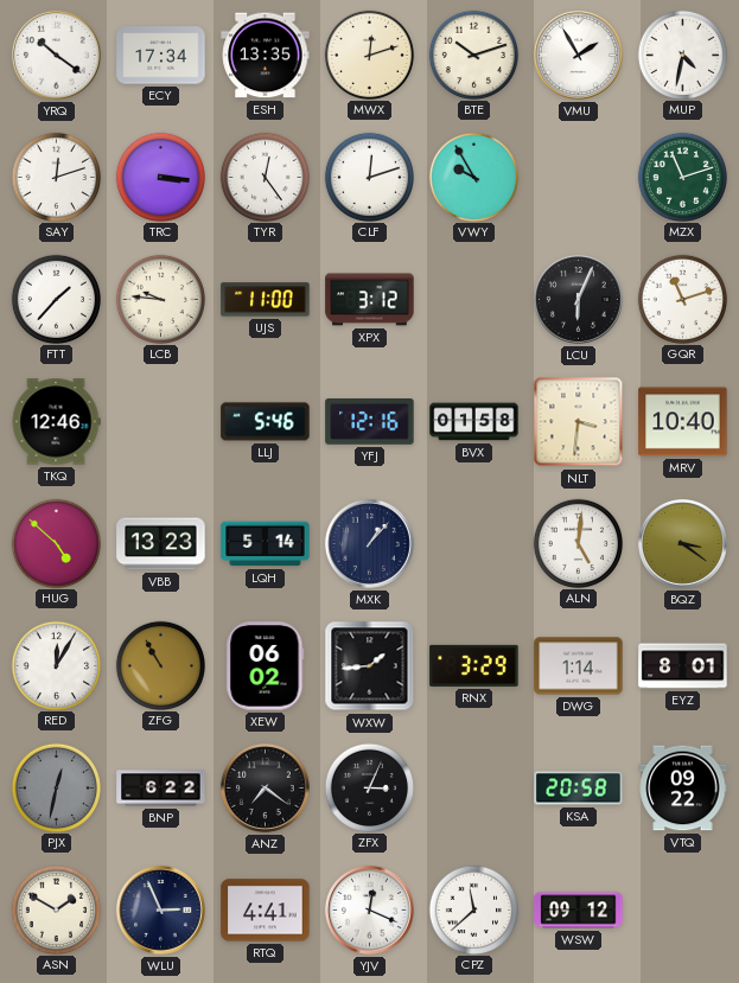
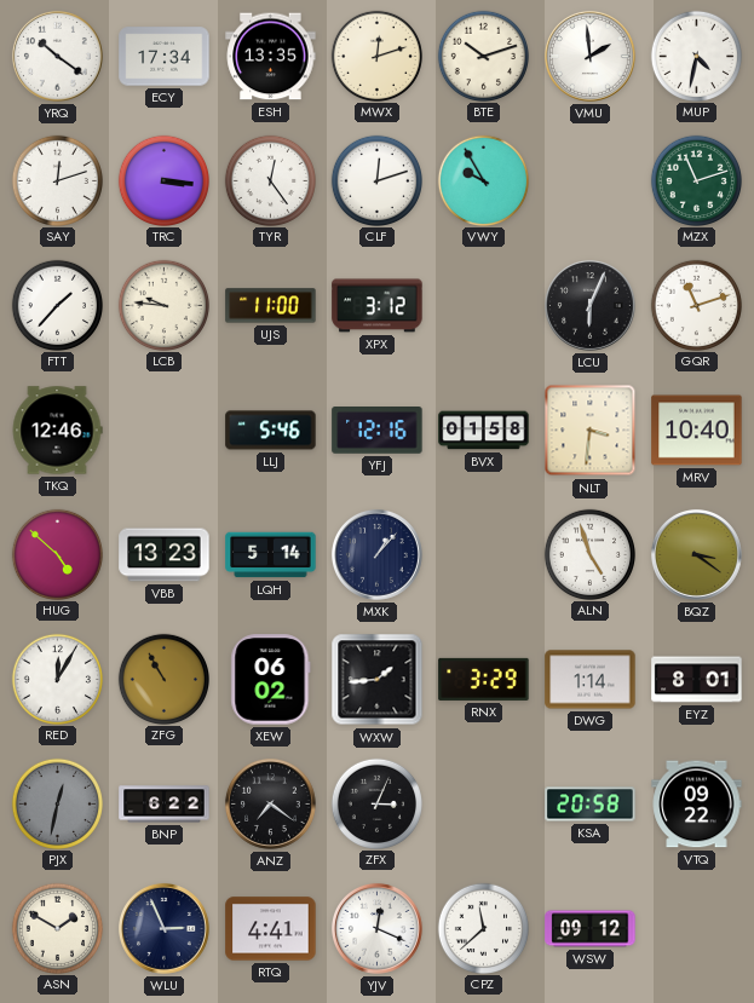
VMU: 1:55 -> 1:59
ALN: 5:01 -> 4:57
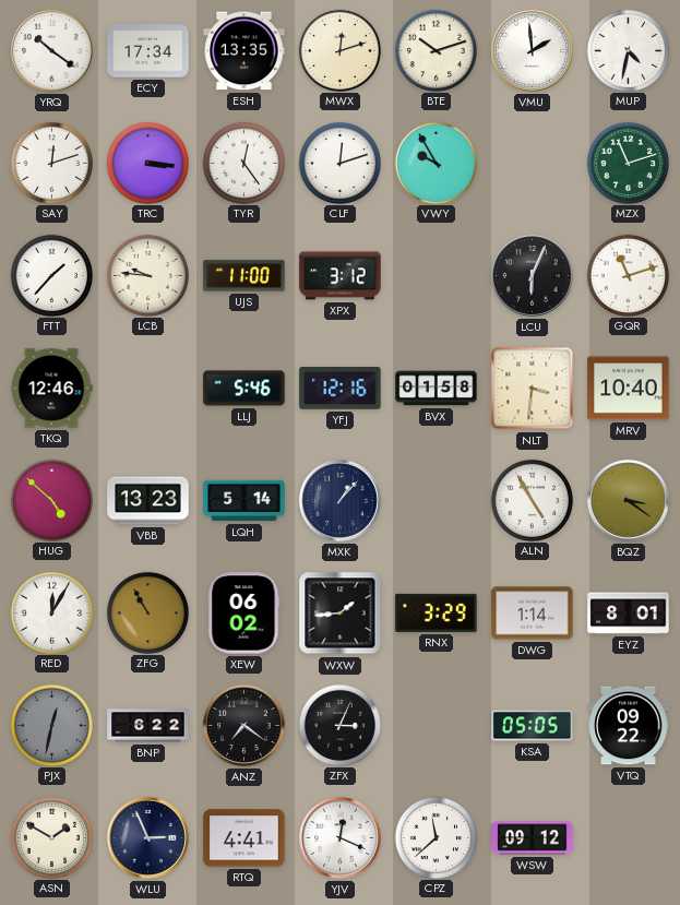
ALN: 4:57 -> 4:55
KSA: 20:58 -> 05:05
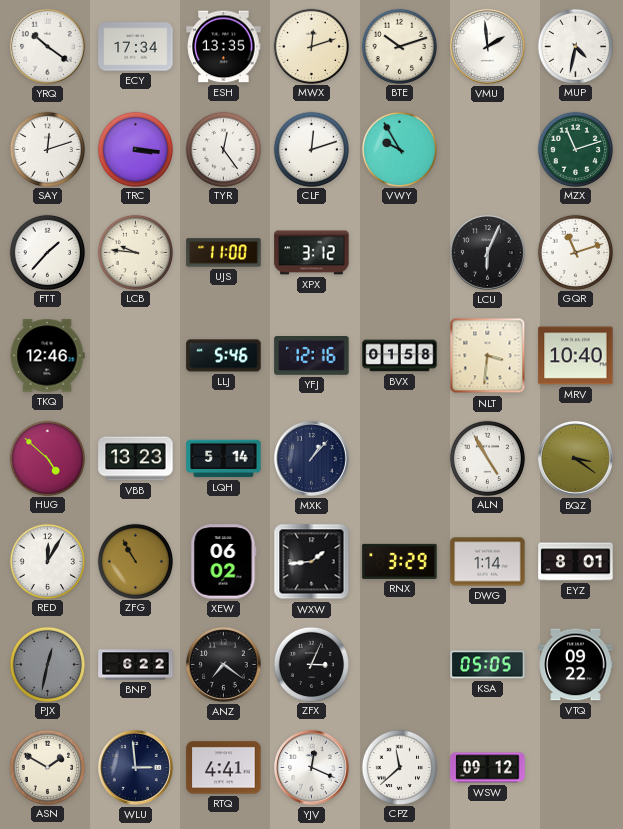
WLU: 2:56 -> 2:59
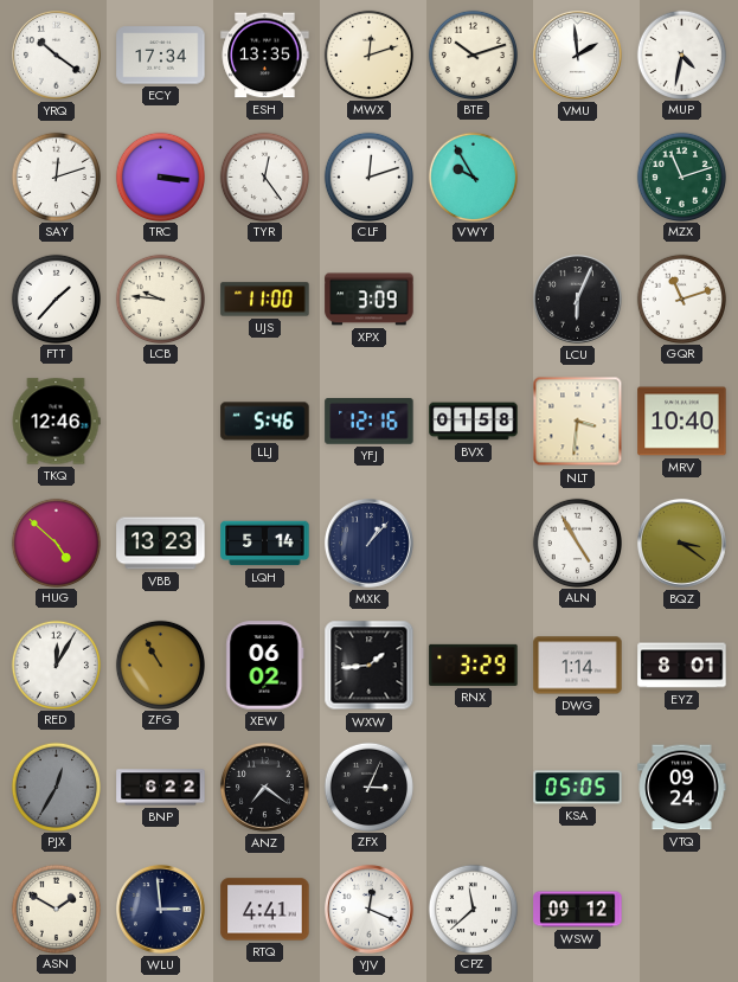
XPX: 3:12 -> 3:09
PJX: 12:32 -> 12:35
VTQ: 09:22 -> 09:24
